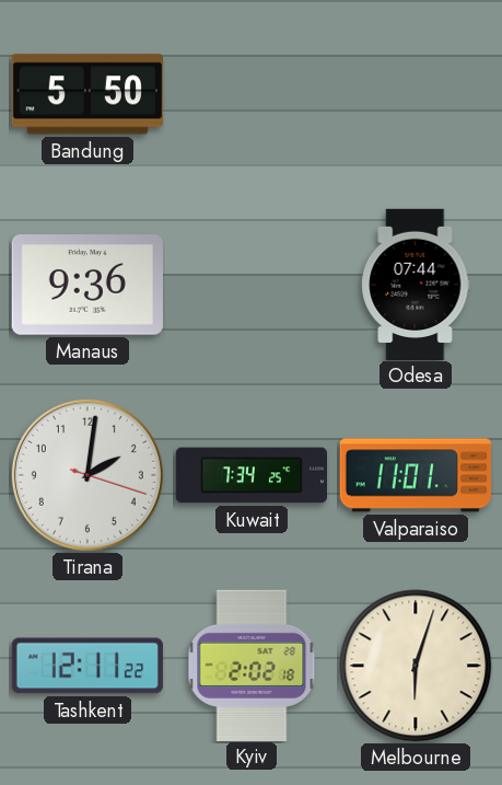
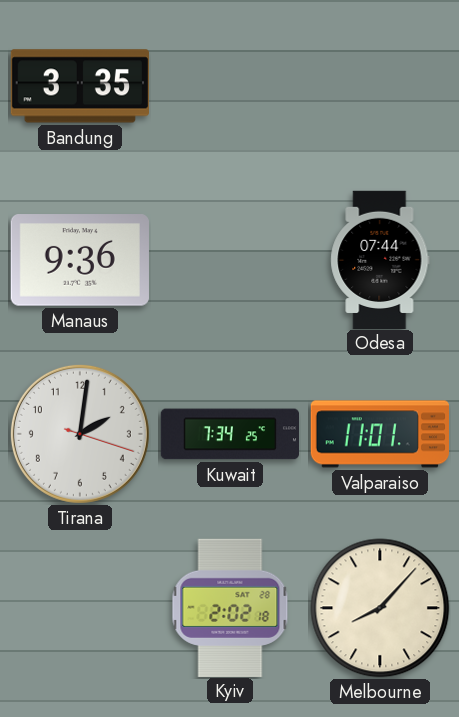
Bandung: 5:50 -> 3:35
Tashkent: 12:11 -> none
Melbourne: 6:03 -> 8:07
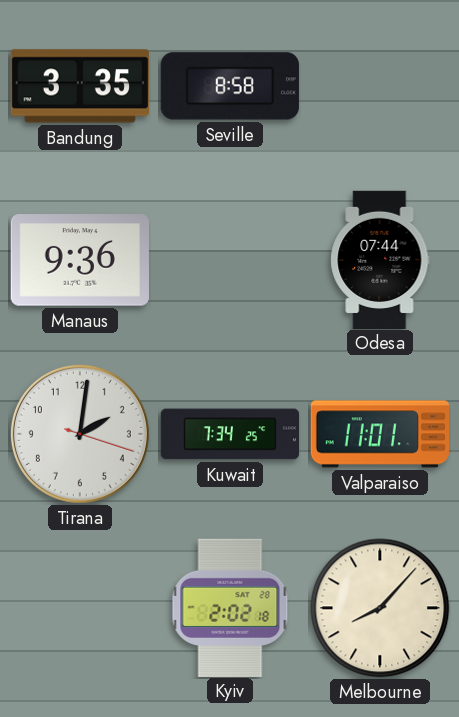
Seville: none -> 8:58
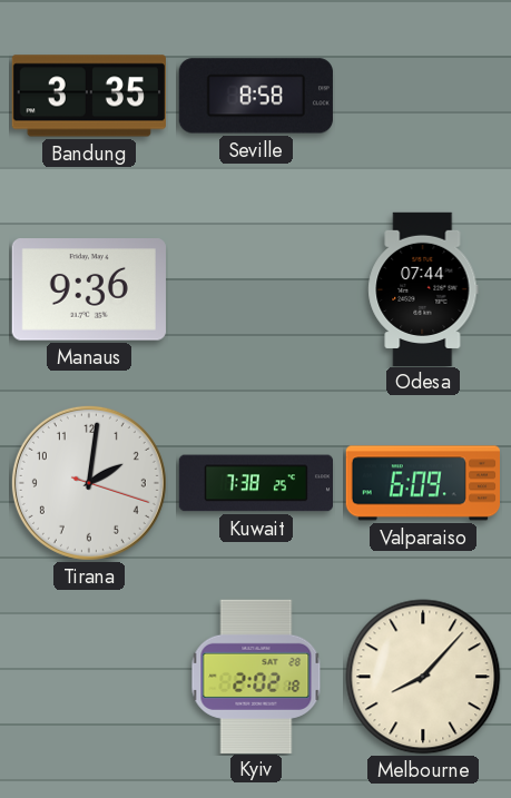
Kuwait: 7:34 -> 7:38
Valparaiso: 11:01 -> 6:09
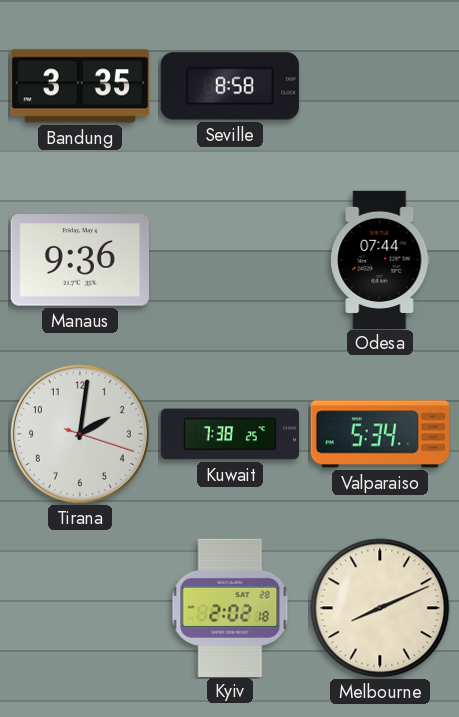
Valparaiso: 6:09 -> 5:34
Melbourne: 8:07 -> 8:11
